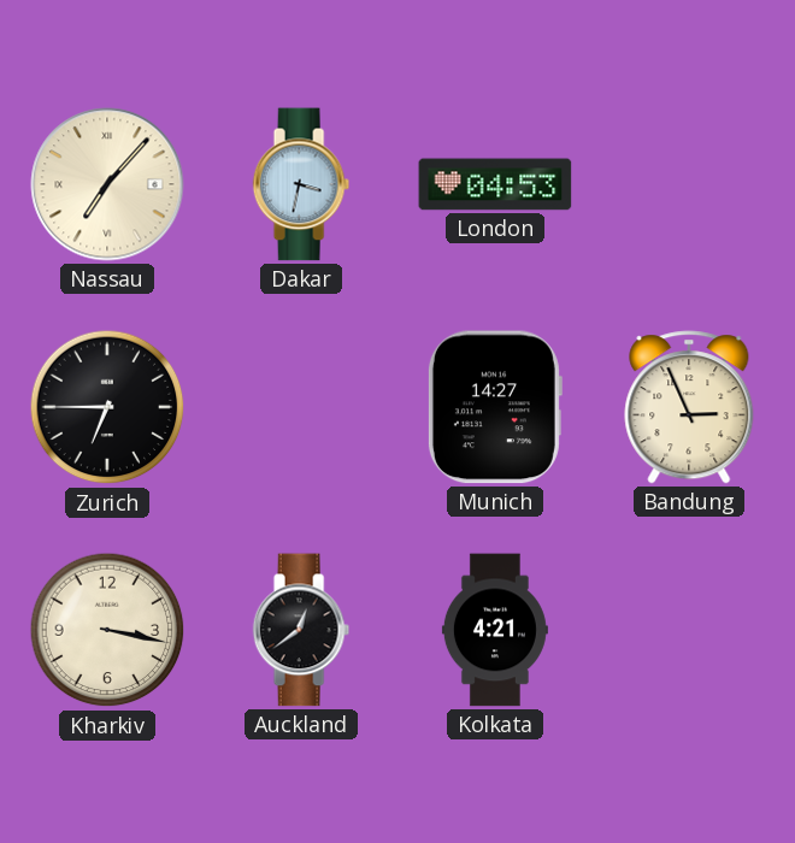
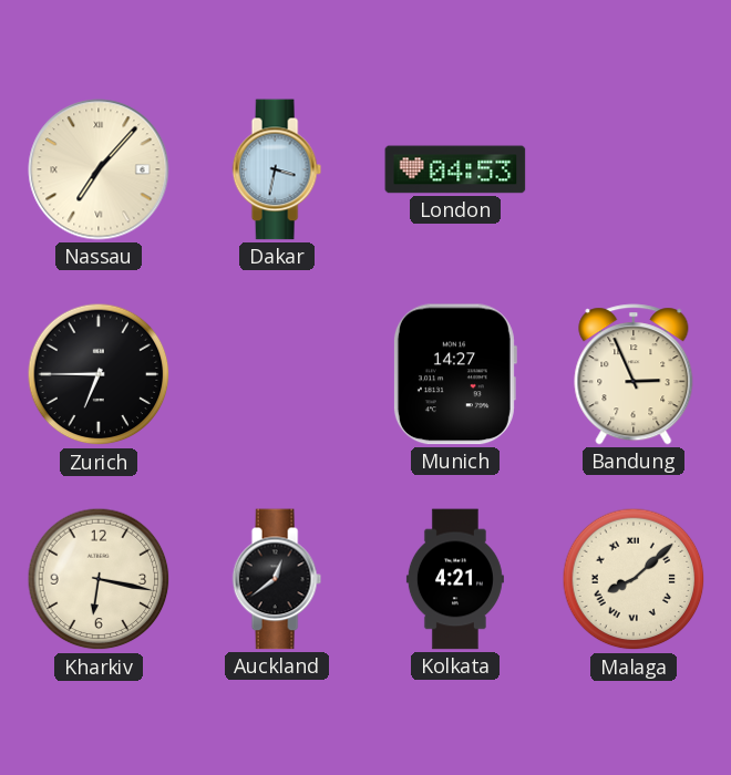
Kharkiv: 3:17 -> 6:17
Malaga: none -> 8:08
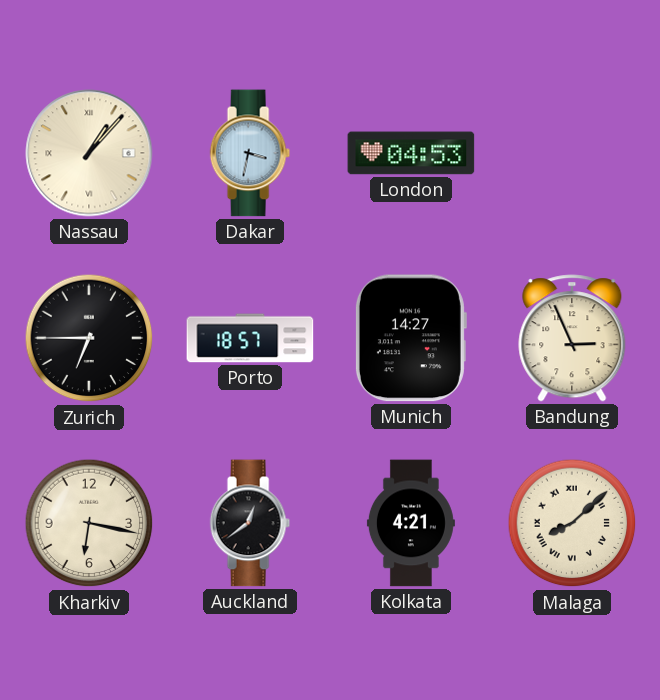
Nassau: 7:07 -> 1:07
Porto: none -> 18:57
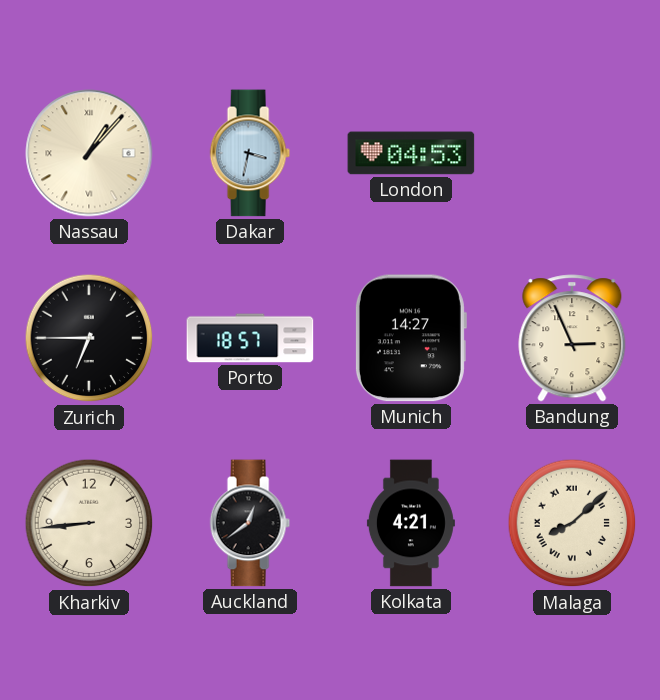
Kharkiv: 6:17 -> 8:44
